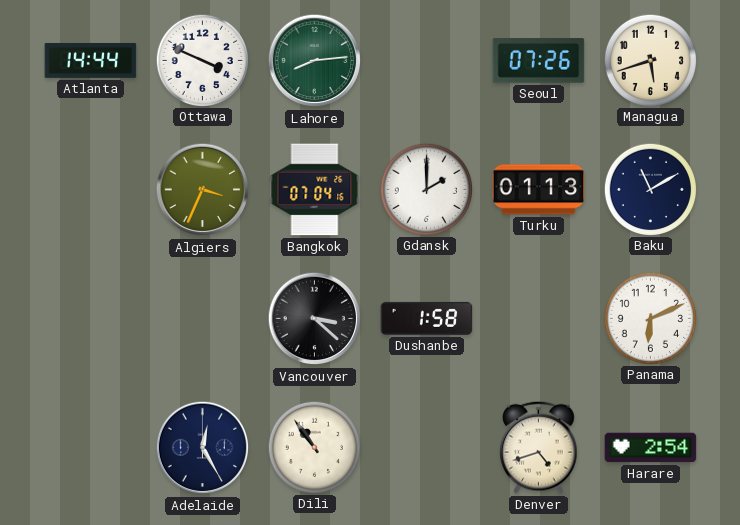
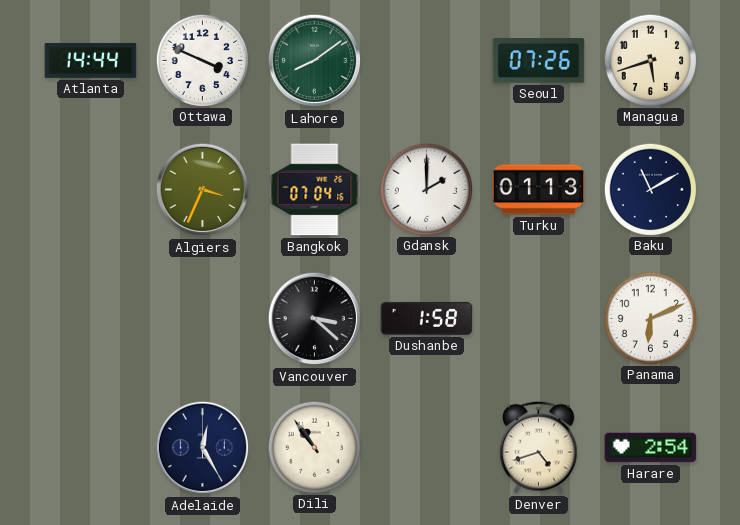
Lahore: 8:14 -> 8:09
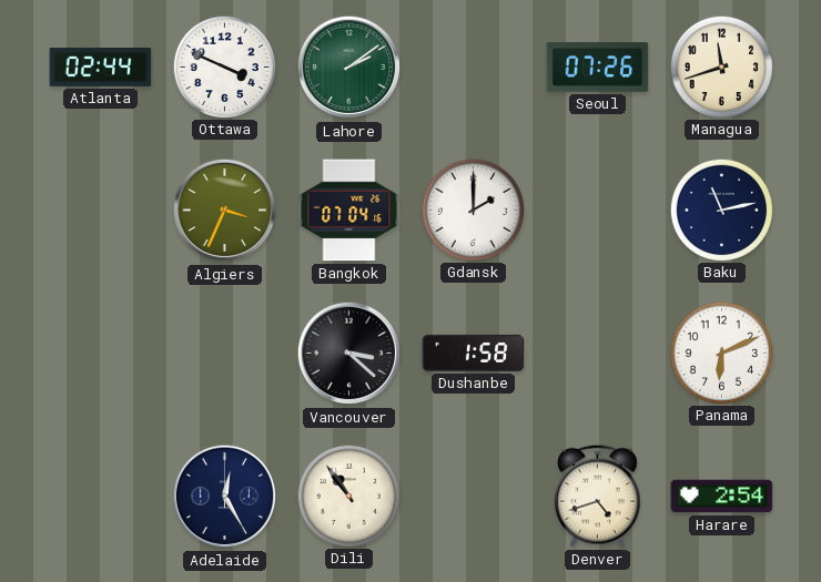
Atlanta: 14:44 -> 02:44
Lahore: 8:09 -> 2:09
Managua: 5:42 -> 11:42
Turku: 01:13 -> none
Baku: 11:10 -> 11:13
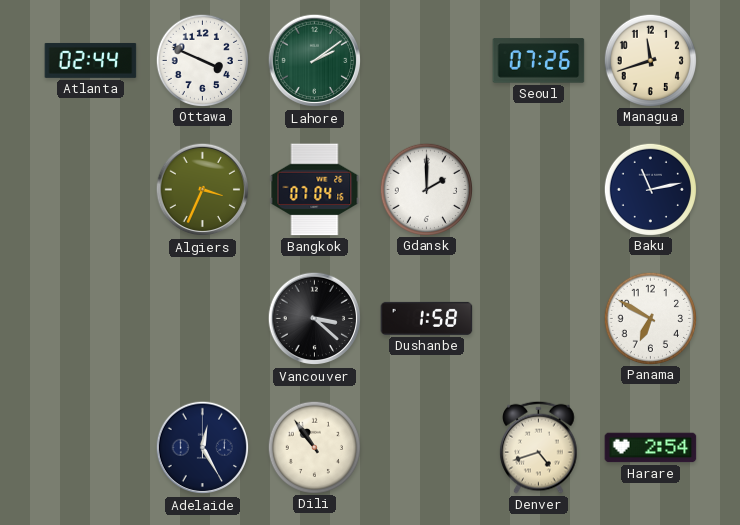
Panama: 6:11 -> 6:50
